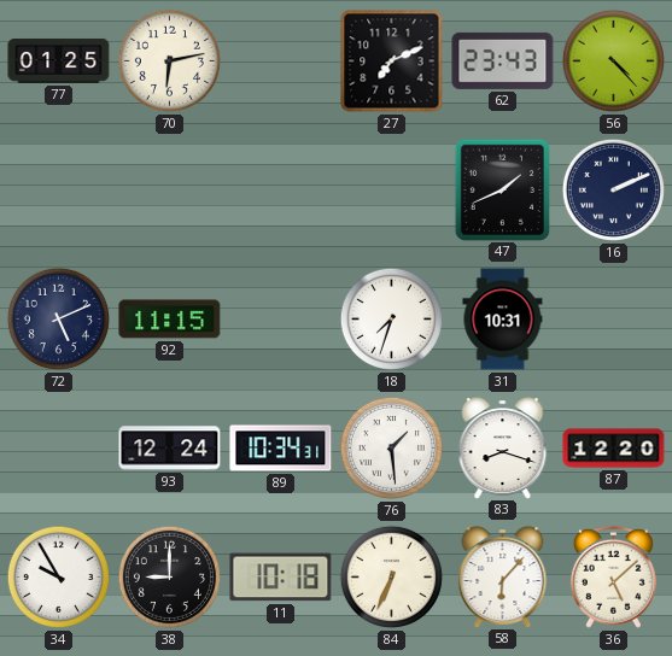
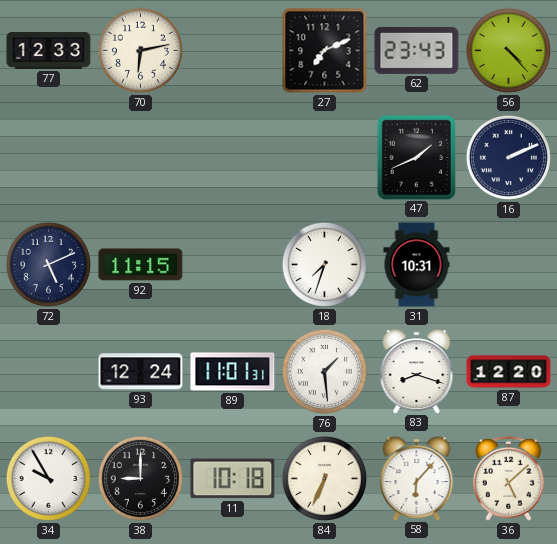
77: 01:25 -> 12:33
89: 10:34 -> 11:01
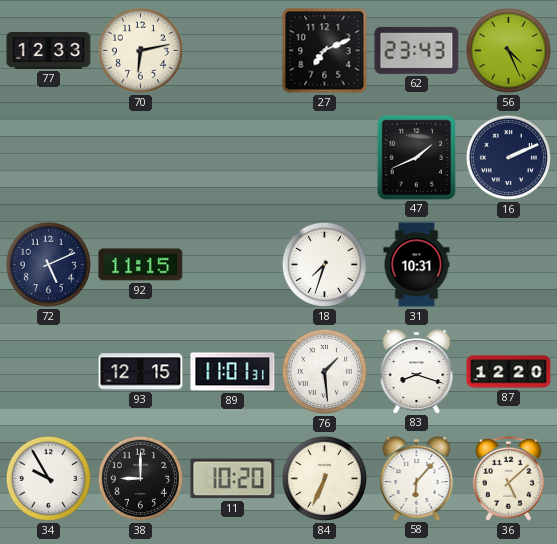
56: 4:23 -> 4:26
93: 12:24 -> 12:15
11: 10:18 -> 10:20
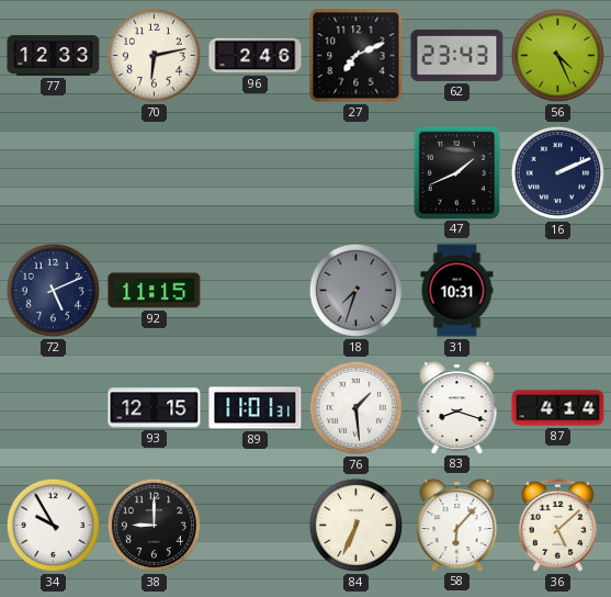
96: none -> 2:46
18 dial: white -> grey
87: 12:20 -> 4:14
11: 10:20 -> none
